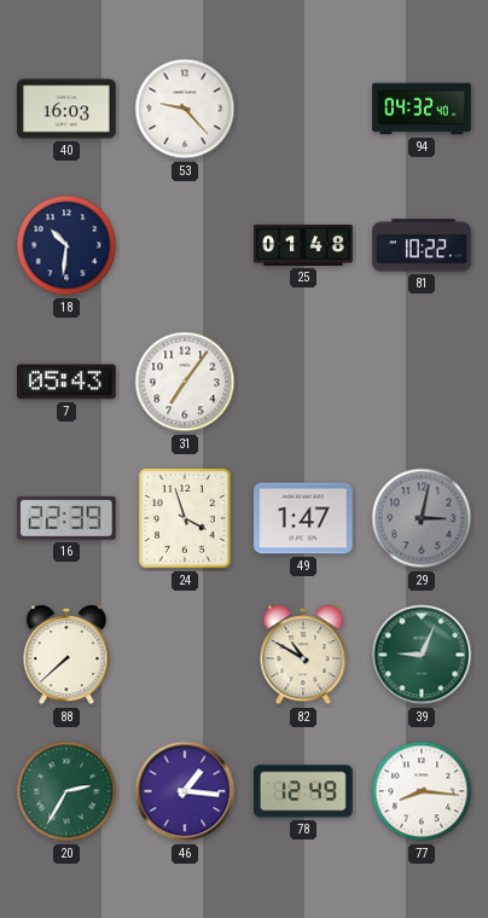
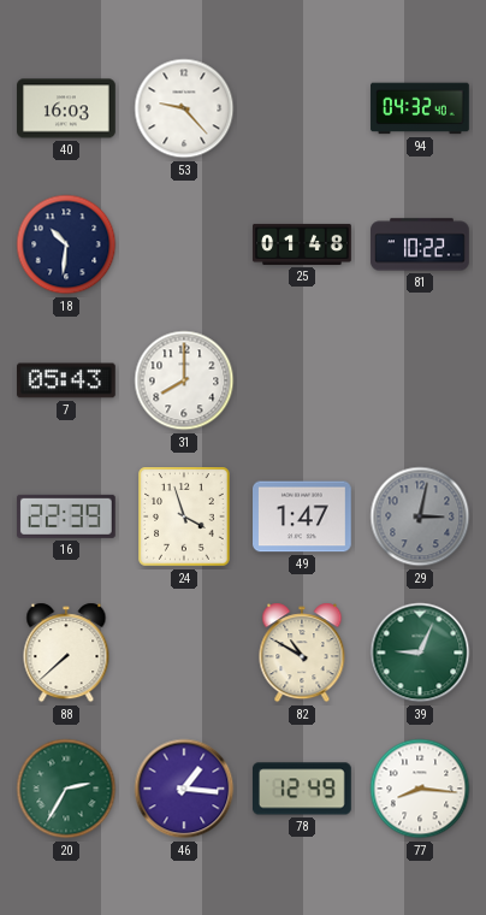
31: 7:06 -> 8:00
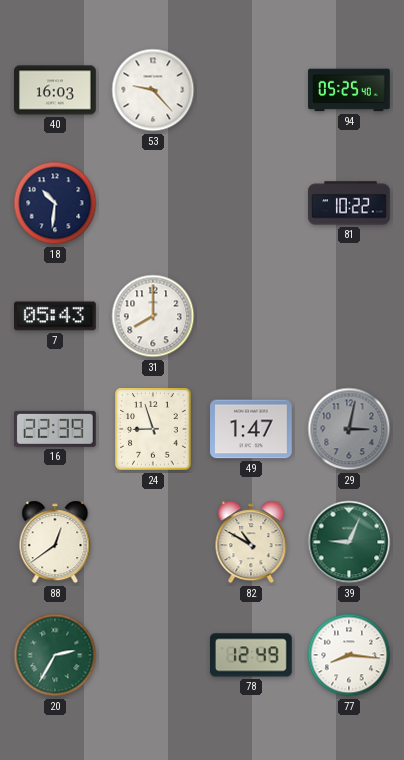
94: 04:32 -> 05:25
25: 01:48 -> none
24: 3:57 -> 8:57
88: 7:38 -> 12:39
46: 1:16 -> none
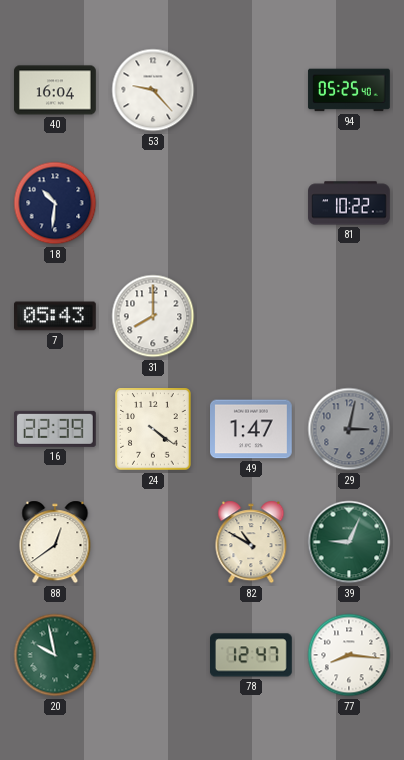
40: 16:03 -> 16:04
24: 8:57 -> 4:21
20: 2:35 -> 9:58
78: 12:49 -> 12:47
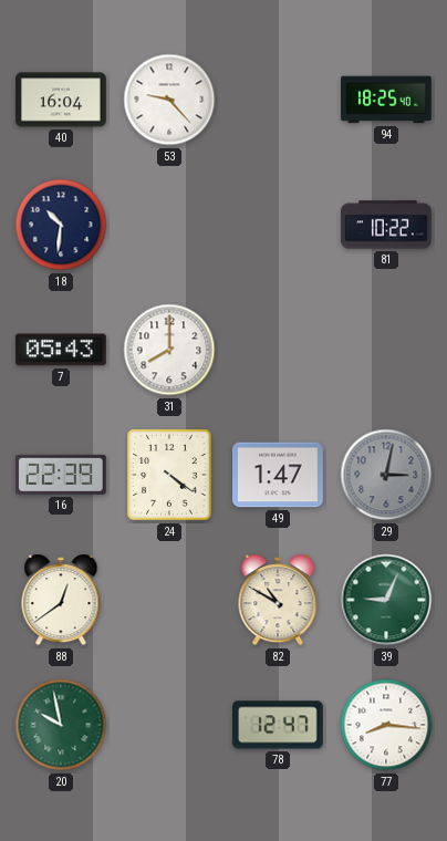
94: 05:25 -> 18:25
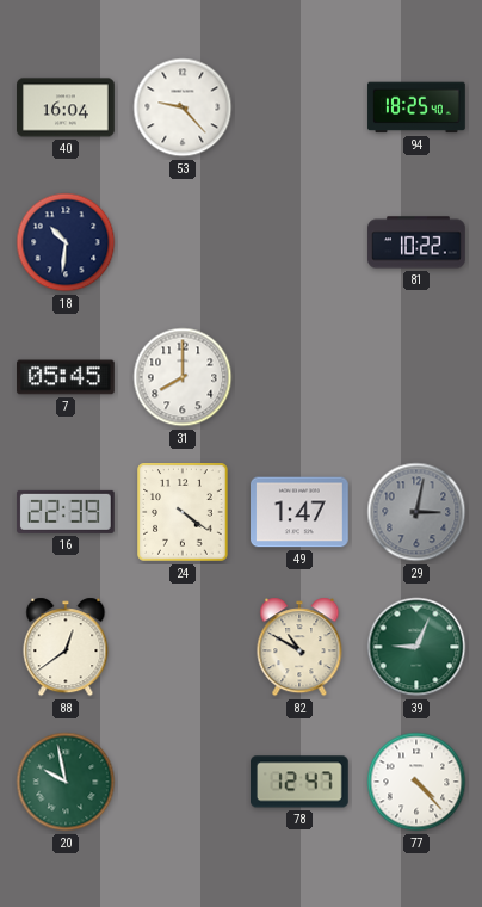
7: 05:43 -> 05:45
77: 8:16 -> 4:23
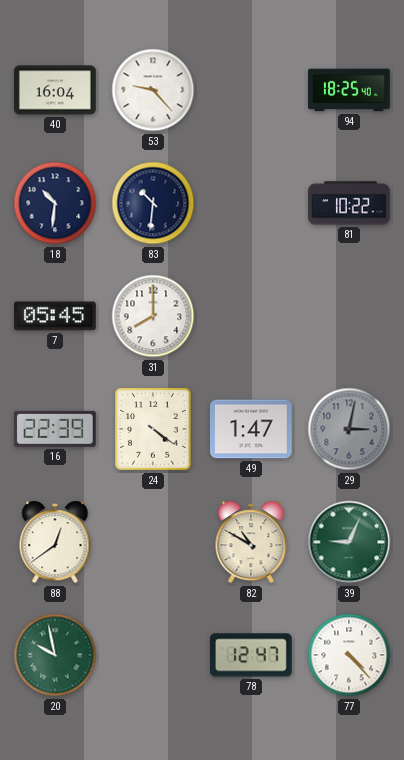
83: none -> 10:31
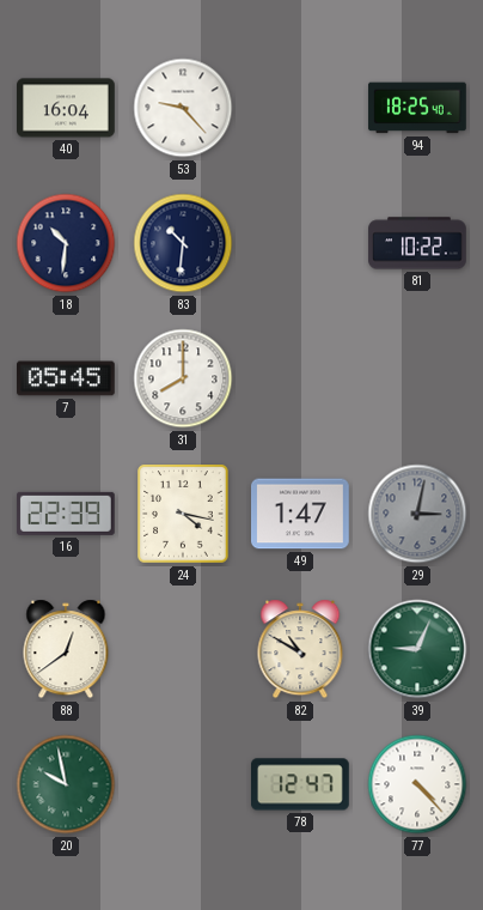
24: 4:21 -> 4:17
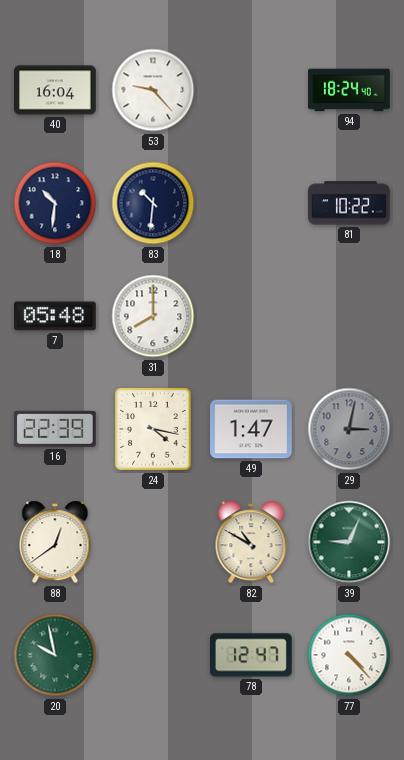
94: 18:25 -> 18:24
7: 05:45 -> 05:48
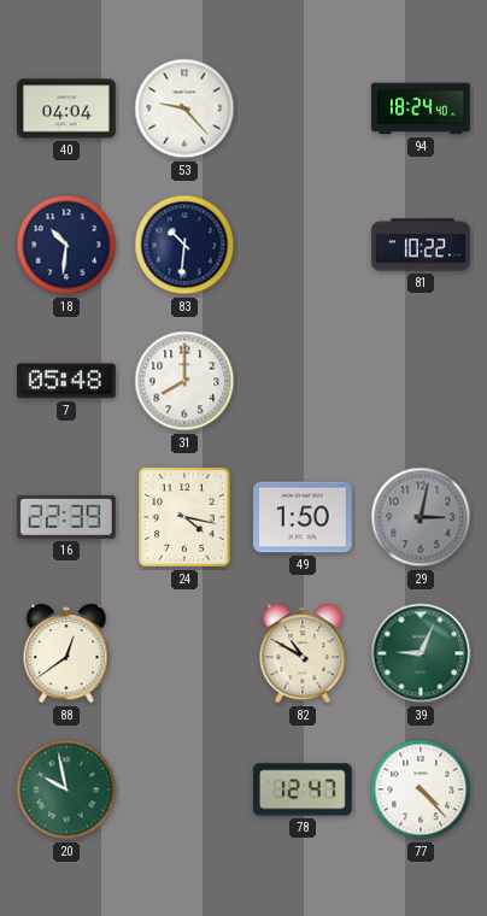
40: 16:04 -> 04:04
49: 1:47 -> 1:50
